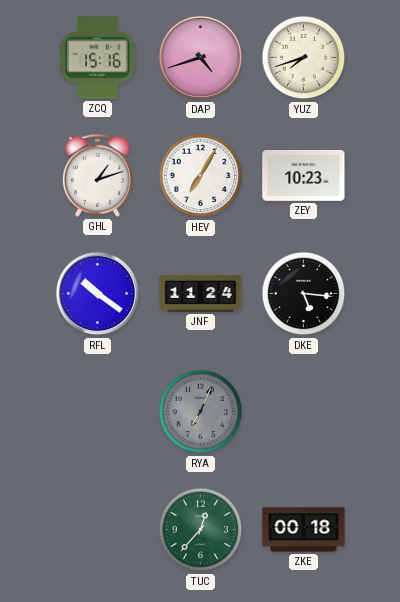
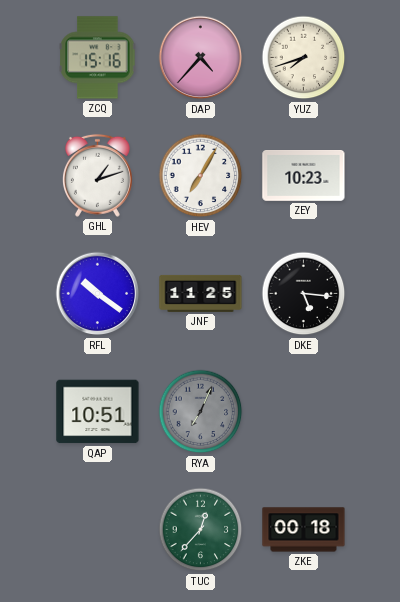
DAP: 4:42 -> 4:37
JNF: 11:24 -> 11:25
QAP: none -> 10:51
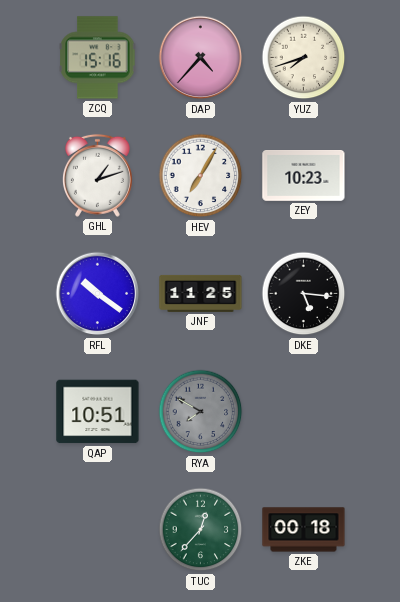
RYA: 7:04 -> 7:50
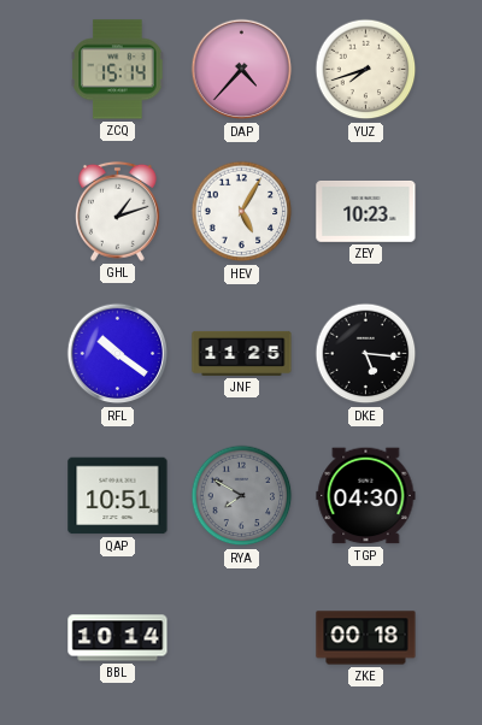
ZCQ: 15:16 -> 15:14
HEV: 7:05 -> 5:05
TGP: none -> 04:30
BBL: none -> 10:14
TUC: 12:37 -> none
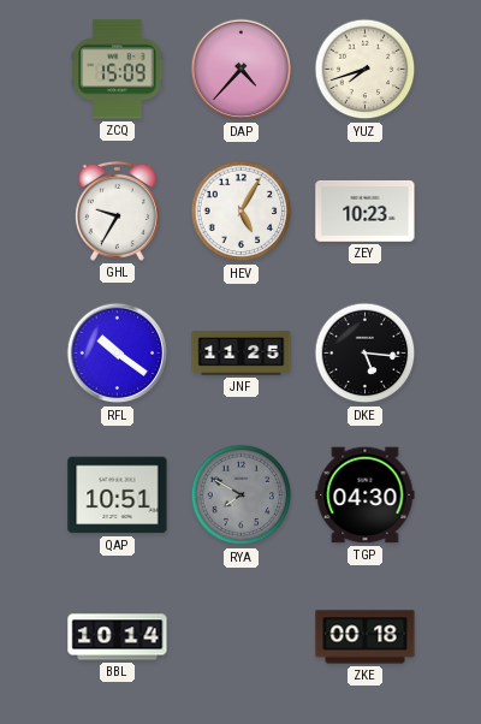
ZCQ: 15:14 -> 15:09
GHL: 1:12 -> 9:35
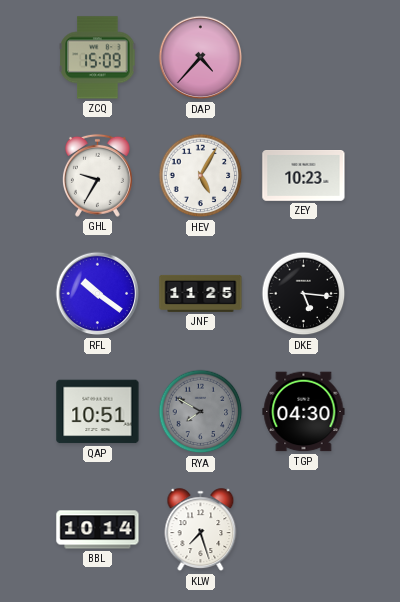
YUZ: 7:42 -> none
KLW: none -> 7:27
ZKE: 00:18 -> none
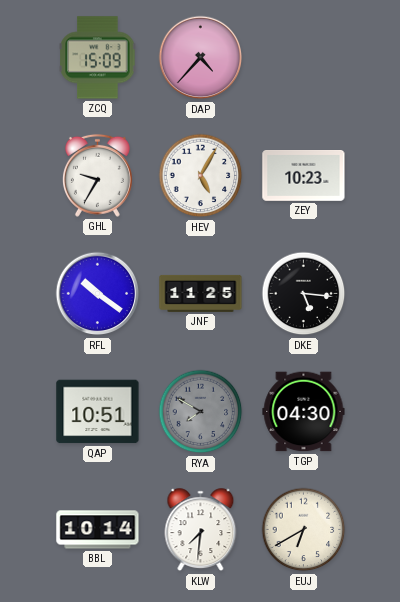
KLW: 7:27 -> 7:31
EUJ: none -> 6:40
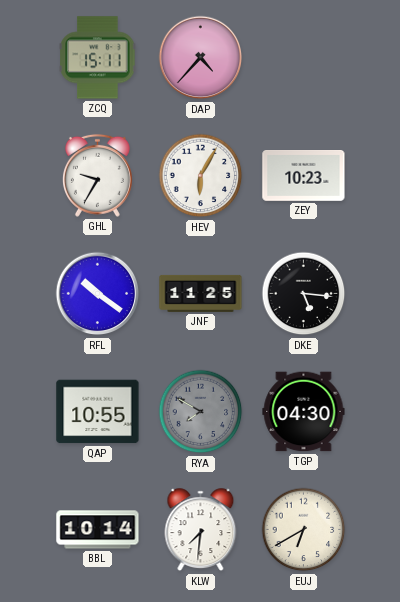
ZCQ: 15:09 -> 15:11
HEV: 5:05 -> 6:05
QAP: 10:51 -> 10:55
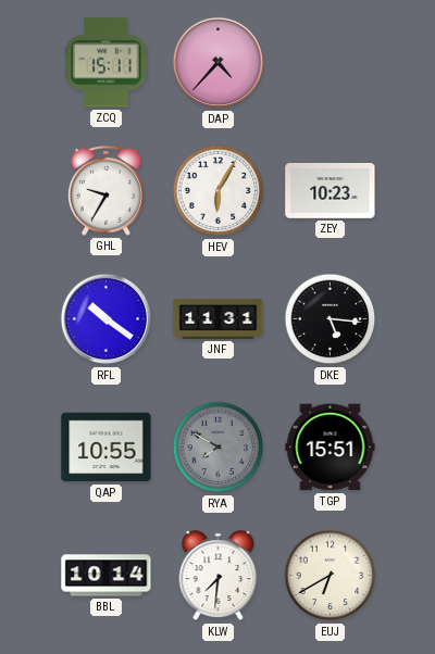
JNF: 11:25 -> 11:31
TGP: 04:30 -> 15:51
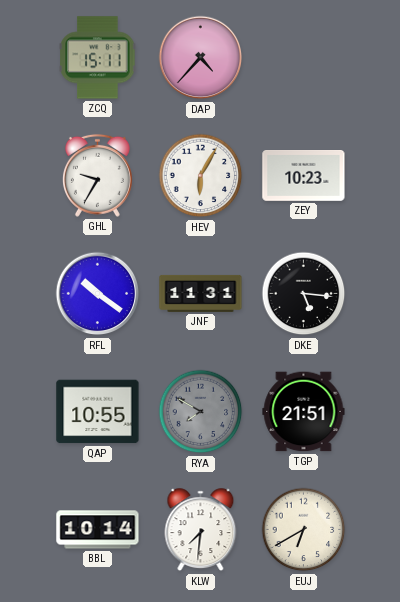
TGP: 15:51 -> 21:51
